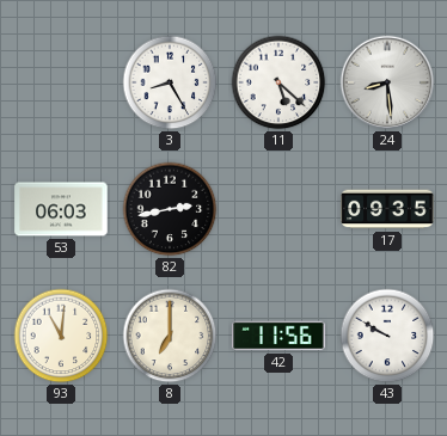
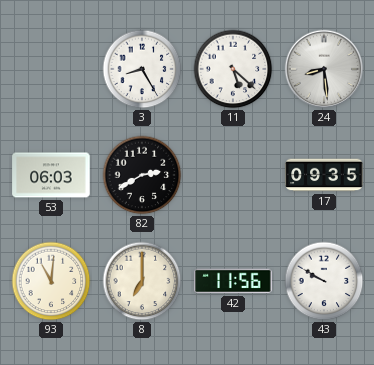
82: 2:43 -> 2:40
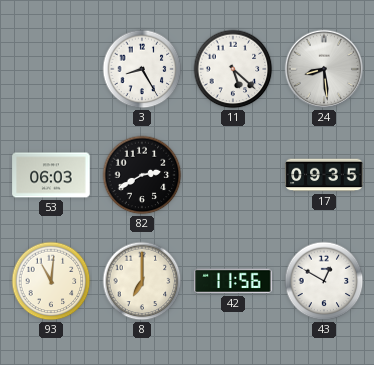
43: 9:50 -> 12:50
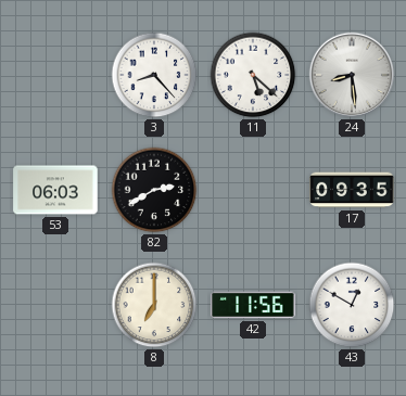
3: 8:25 -> 8:23
93: 11:01 -> none
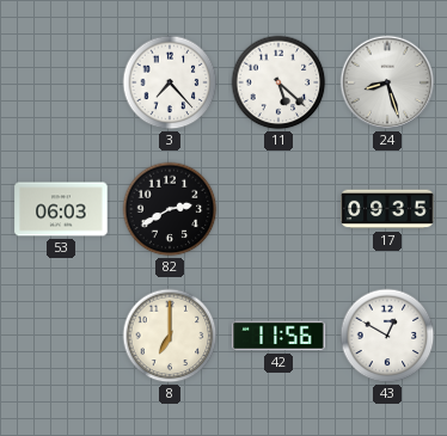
3: 8:23 -> 7:23
24: 8:29 -> 8:27
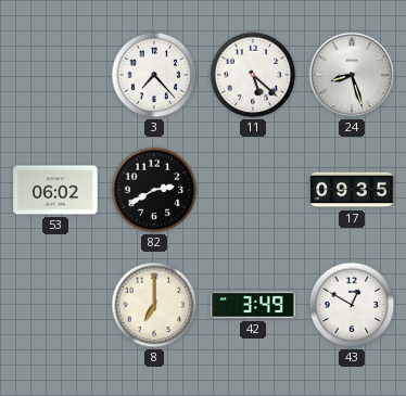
53: 06:03 -> 06:02
42: 11:56 -> 3:49
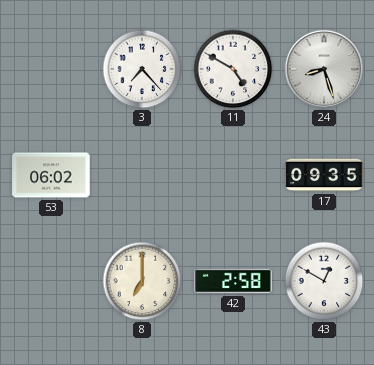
11: 5:22 -> 4:50
82: 2:40 -> none
42: 3:49 -> 2:58
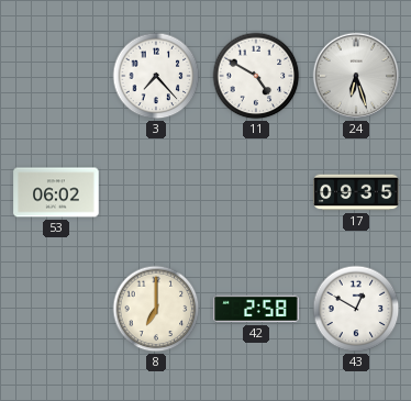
24: 8:27 -> 6:27
